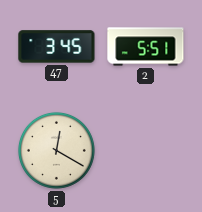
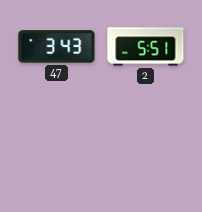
47: 3:45 -> 3:43
5: 12:20 -> none
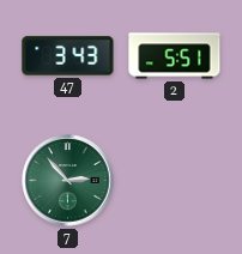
7: none -> 2:53
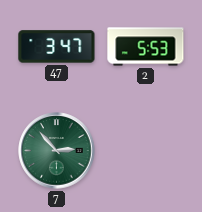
47: 3:43 -> 3:47
2: 5:51 -> 5:53
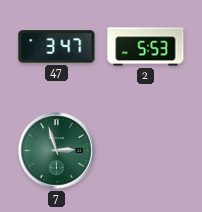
7: 2:53 -> 2:57
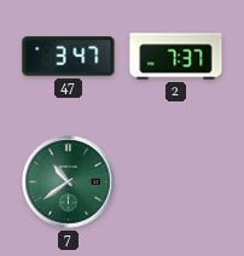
2: 5:53 -> 7:37
7: 2:57 -> 10:39
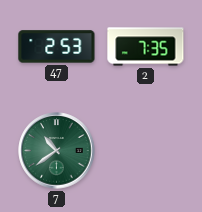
47: 3:47 -> 2:53
2: 7:37 -> 7:35
